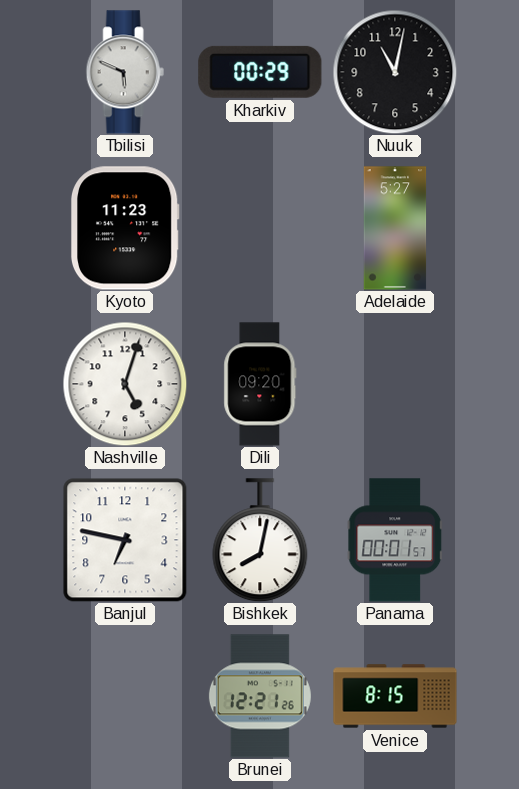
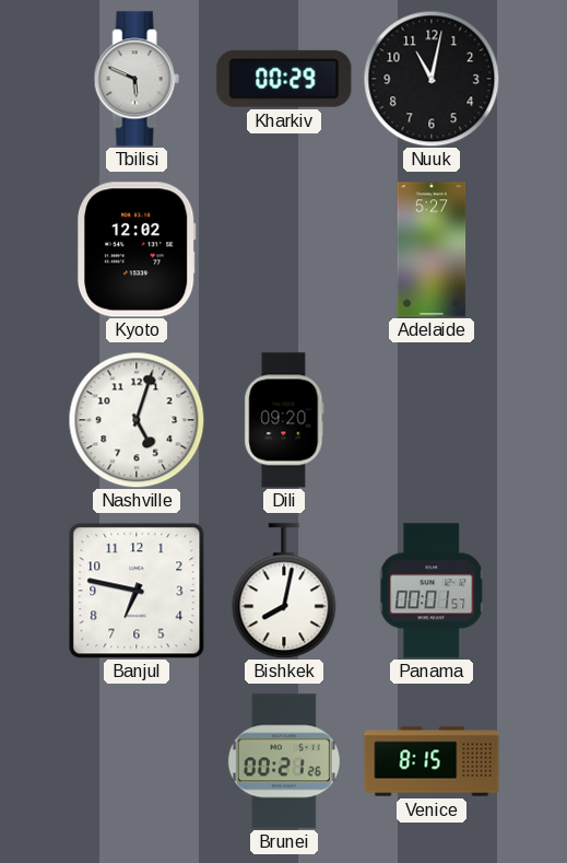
Kyoto: 11:23 -> 12:02
Brunei: 12:21 -> 00:21
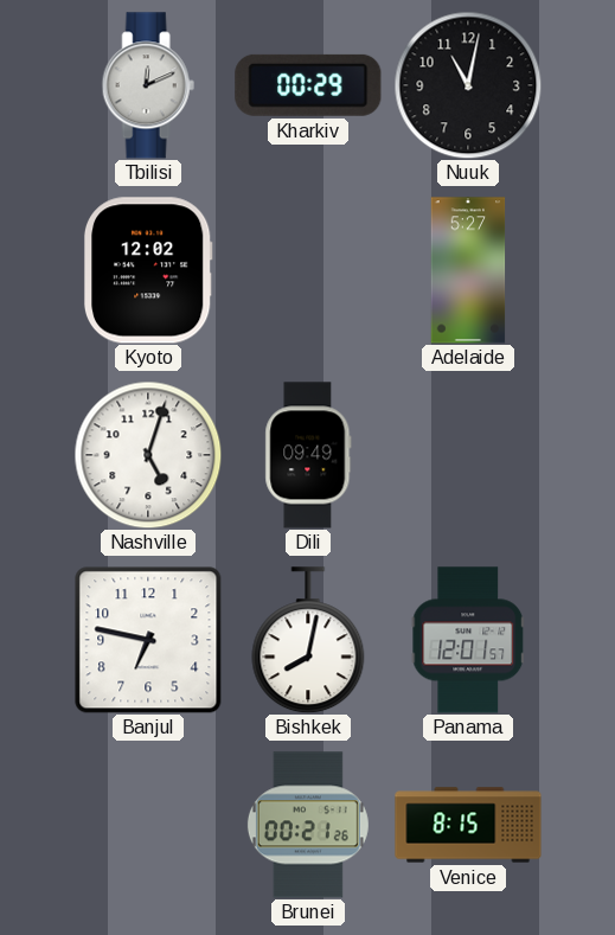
Tbilisi: 5:49 -> 12:11
Dili: 09:20 -> 09:49
Panama: 00:01 -> 12:01
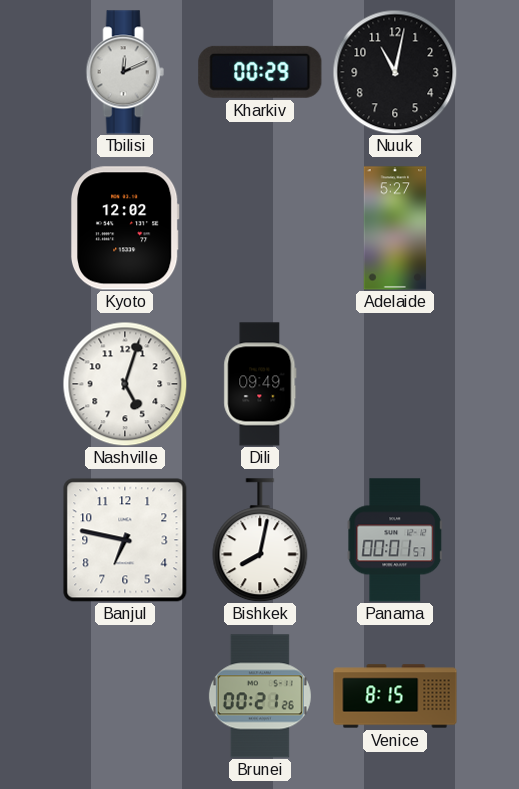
Panama: 12:01 -> 00:01
